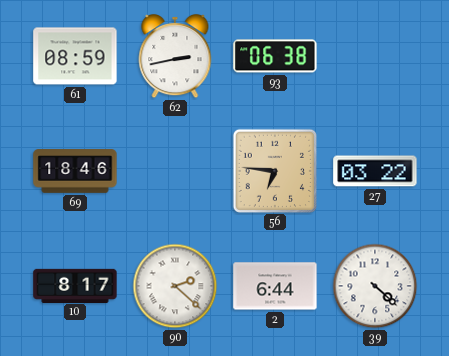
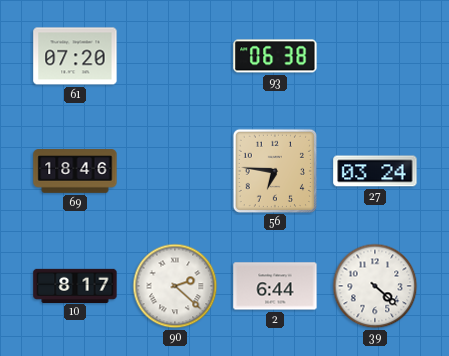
61: 08:59 -> 07:20
62: 2:43 -> none
27: 03:22 -> 03:24
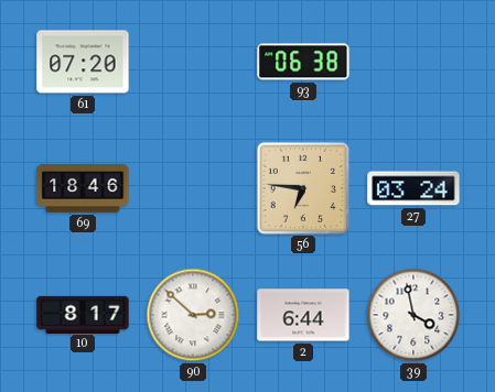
90: 2:22 -> 2:52
39: 4:22 -> 3:58
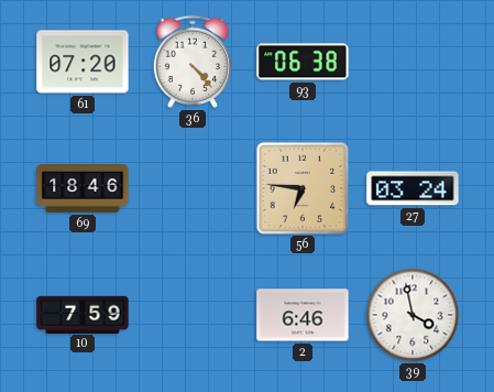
36: none -> 4:23
10: 8:17 -> 7:59
90: 2:52 -> none
2: 6:44 -> 6:46
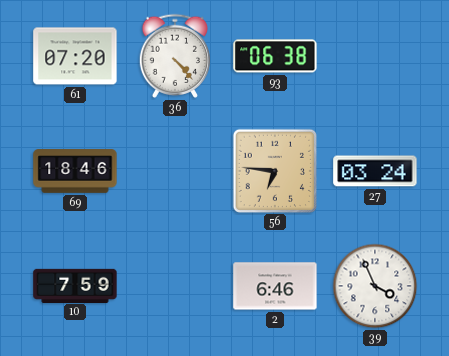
39: 3:58 -> 3:56
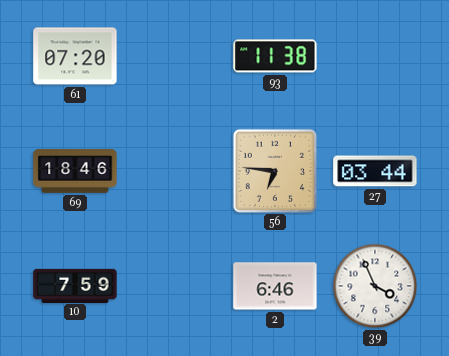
36: 4:23 -> none
93: 06:38 -> 11:38
27: 03:24 -> 03:44
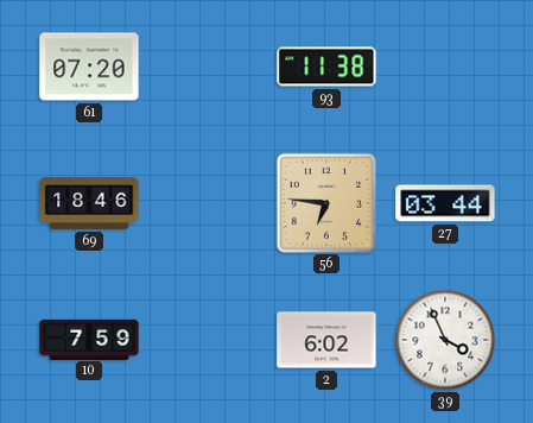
2: 6:46 -> 6:02
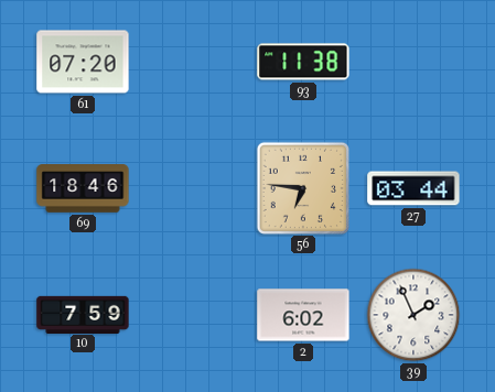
39: 3:56 -> 1:56
